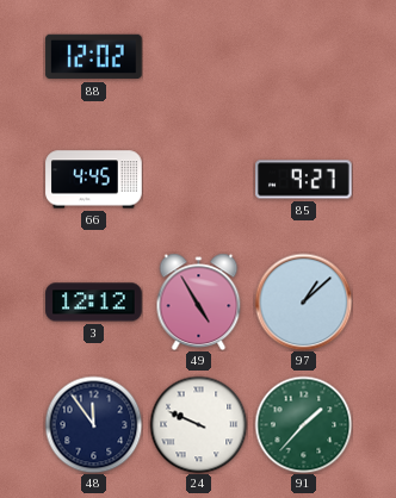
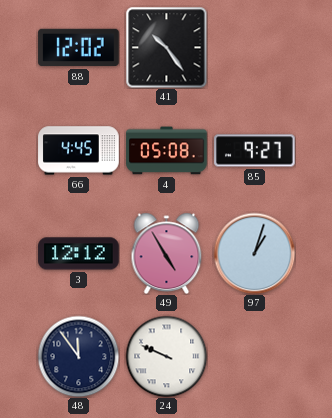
41: none -> 10:24
4: none -> 05:08
97: 1:08 -> 1:03
91: 1:37 -> none
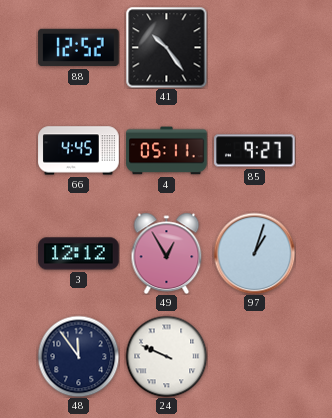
88: 12:02 -> 12:52
4: 05:08 -> 05:11
49: 4:55 -> 12:55
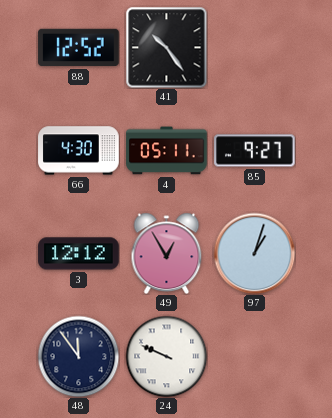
66: 4:45 -> 4:30
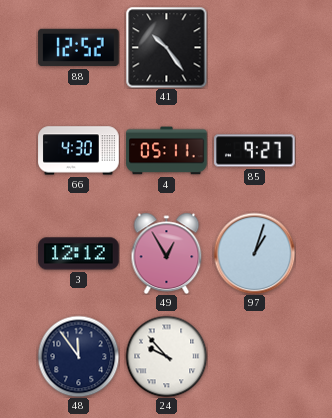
24: 9:49 -> 9:53
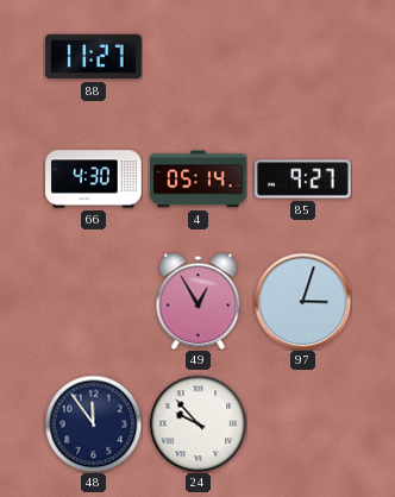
88: 12:52 -> 11:27
41: 10:24 -> none
4: 05:11 -> 05:14
3: 12:12 -> none
97: 1:03 -> 3:03
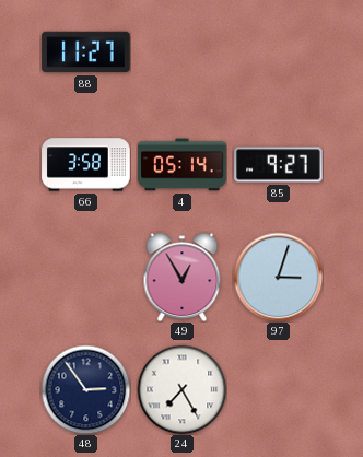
66: 4:30 -> 3:58
48: 11:54 -> 2:54
24: 9:53 -> 7:25
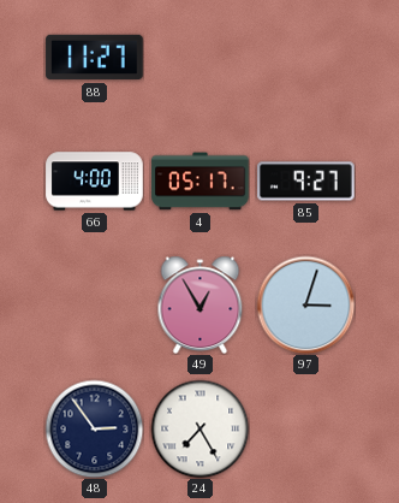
66: 3:58 -> 4:00
4: 05:14 -> 05:17
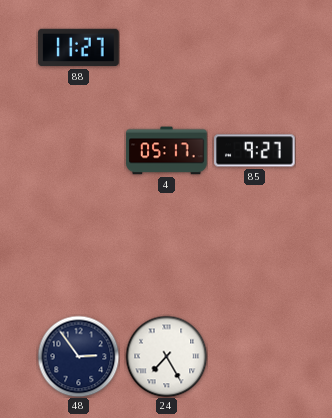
66: 4:00 -> none
49: 12:55 -> none
97: 3:03 -> none
